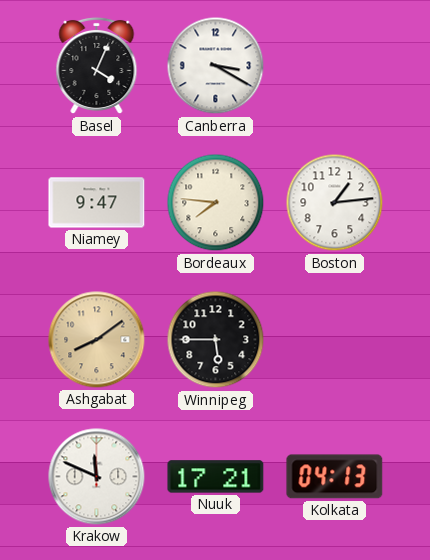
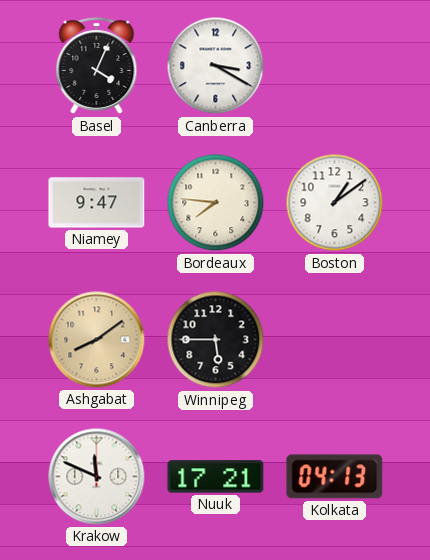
Boston: 1:14 -> 1:09
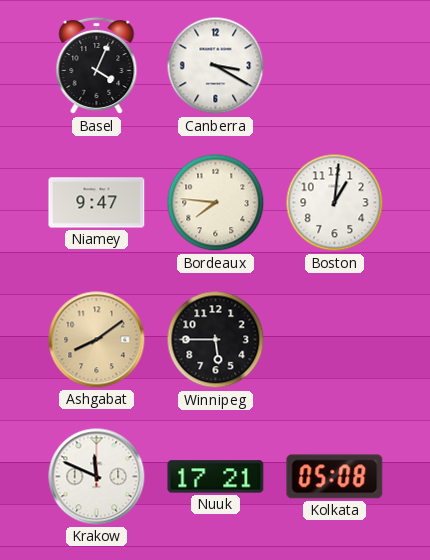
Boston: 1:09 -> 1:01
Kolkata: 04:13 -> 05:08
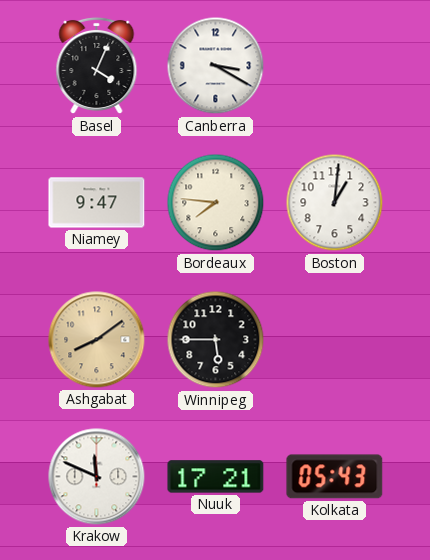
Kolkata: 05:08 -> 05:43
